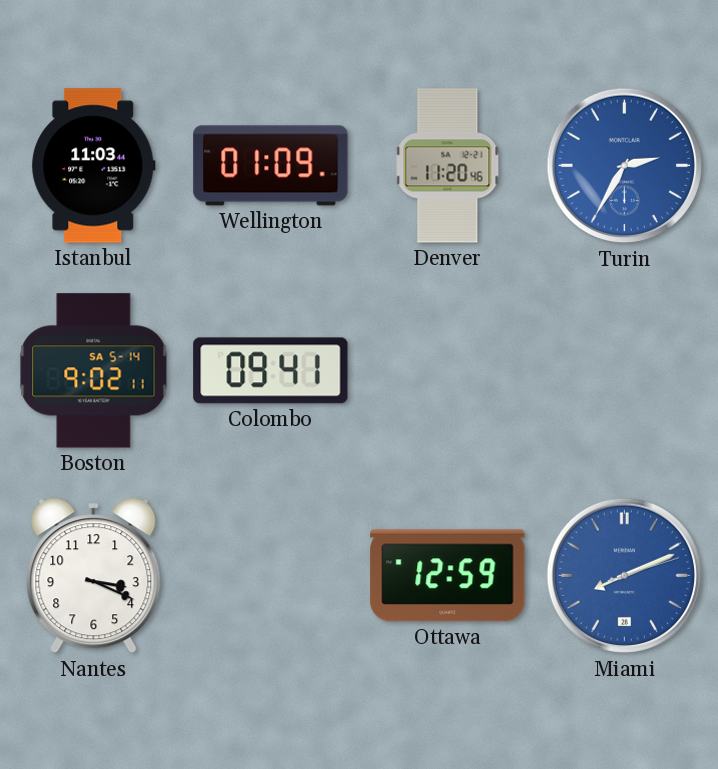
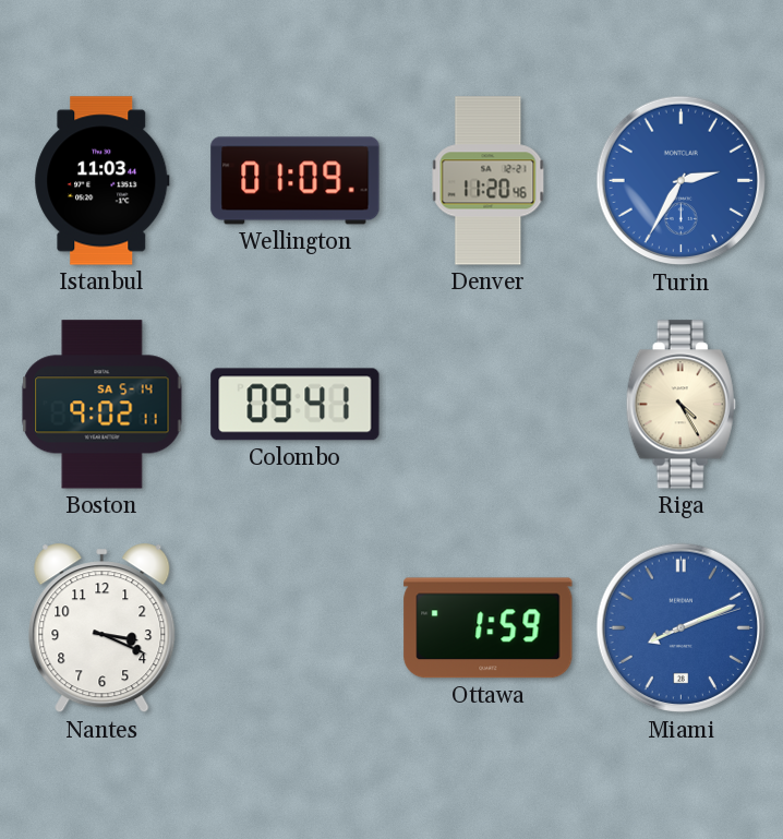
Riga: none -> 4:25
Ottawa: 12:59 -> 1:59
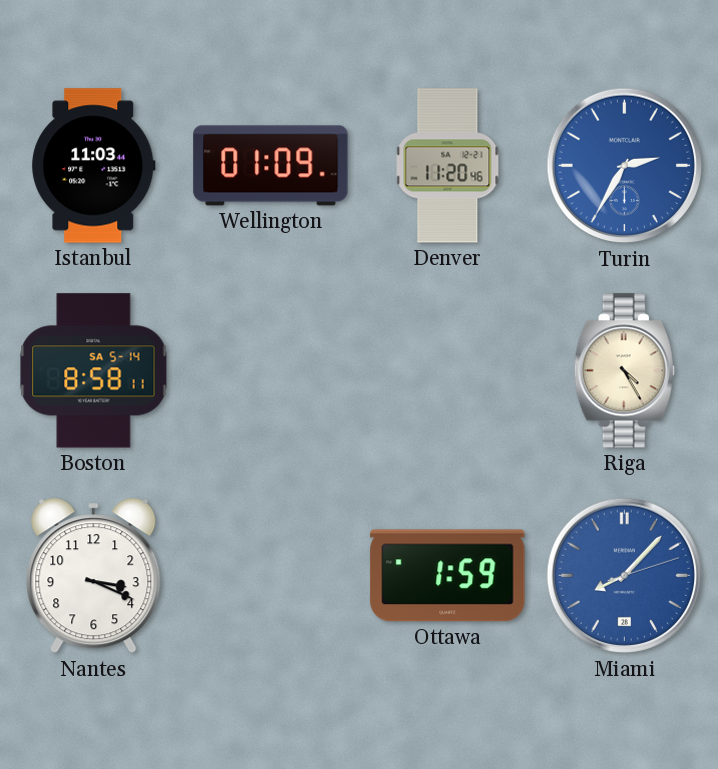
Boston: 9:02 -> 8:58
Colombo: 09:41 -> none
Miami: 8:11 -> 8:07
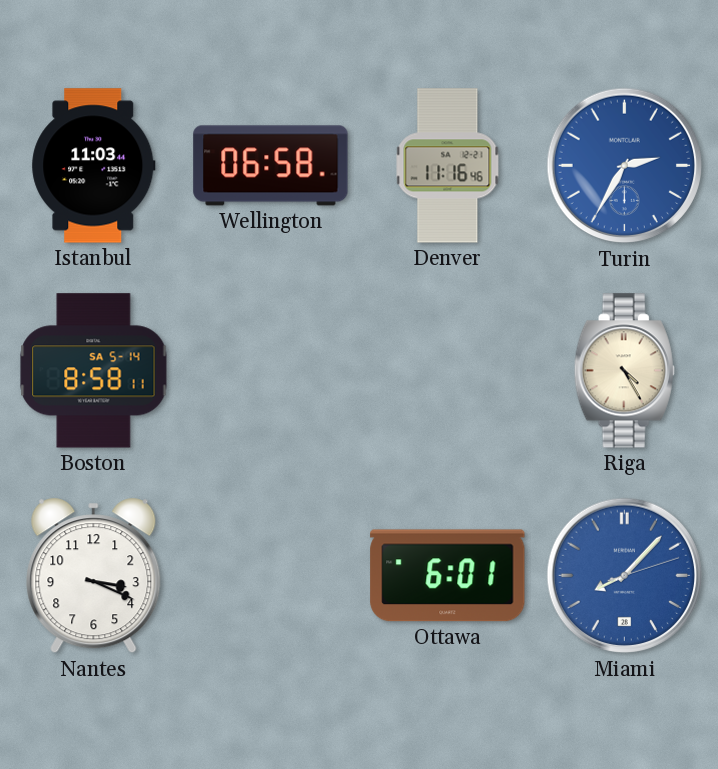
Wellington: 01:09 -> 06:58
Denver: 11:20 -> 11:16
Ottawa: 1:59 -> 6:01
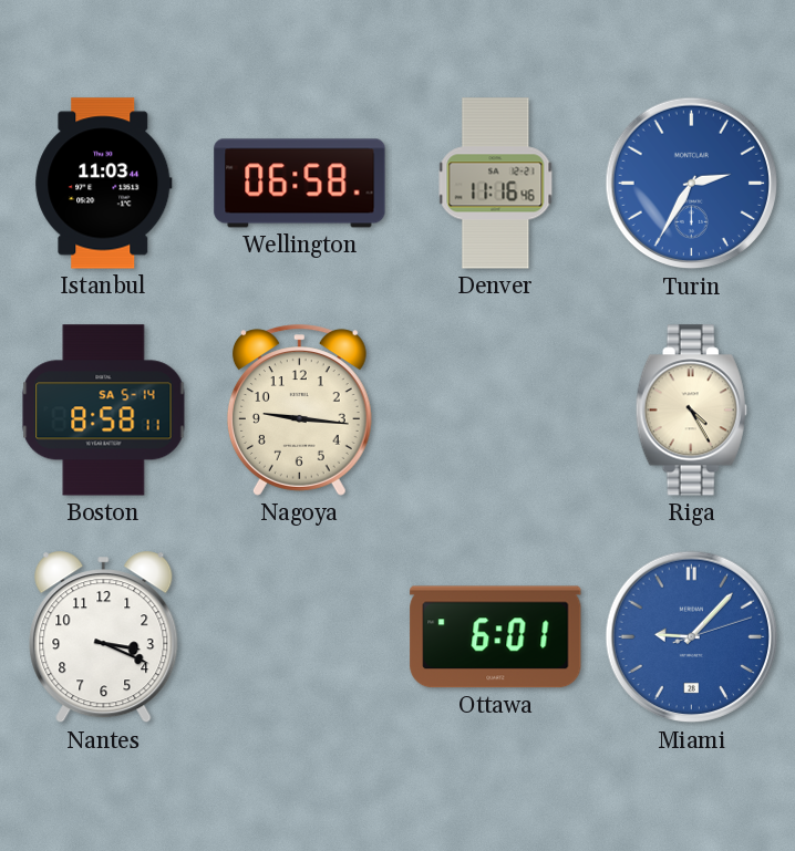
Nagoya: none -> 9:16
Miami: 8:07 -> 9:07
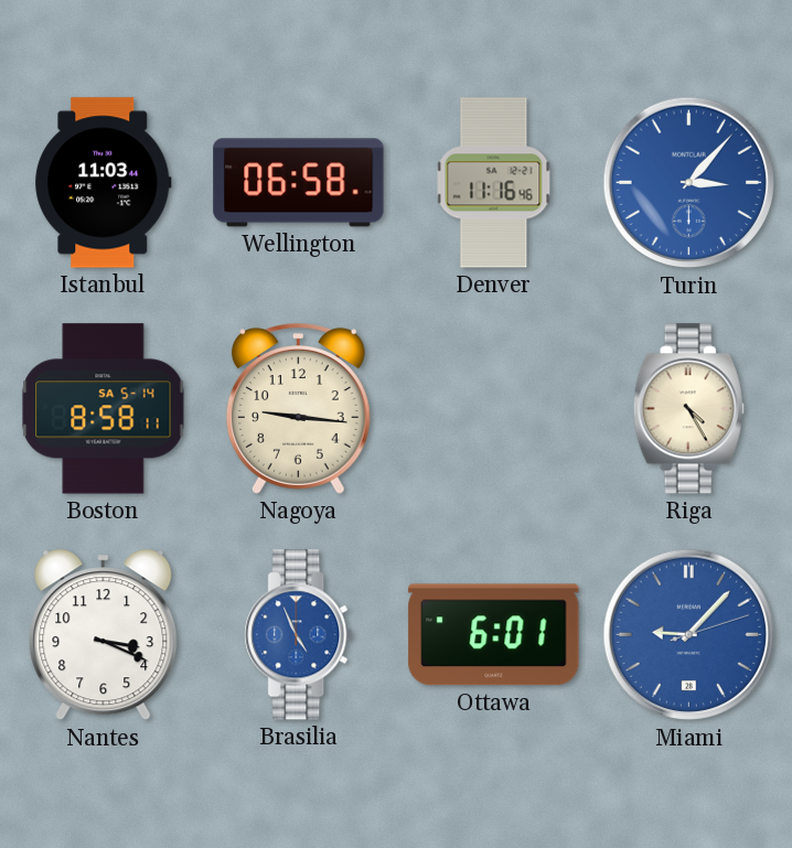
Turin: 2:35 -> 3:07
Brasilia: none -> 4:56
